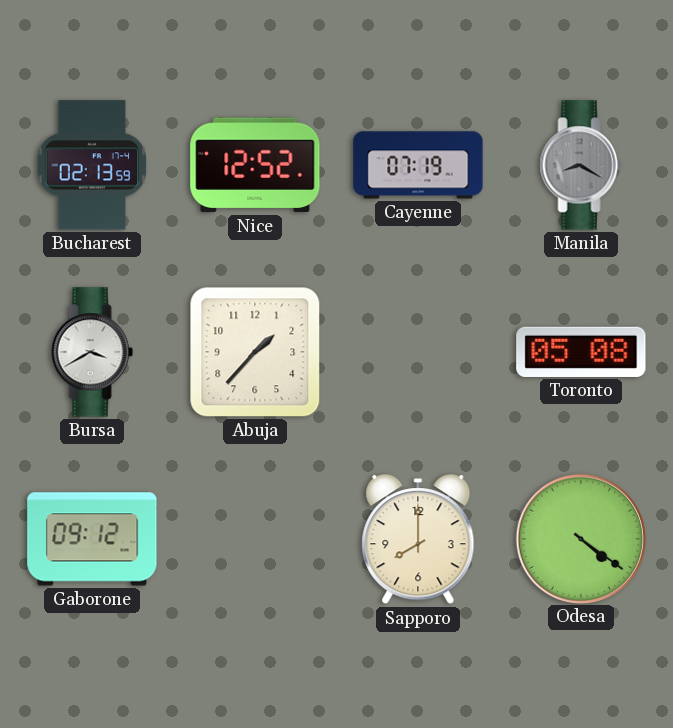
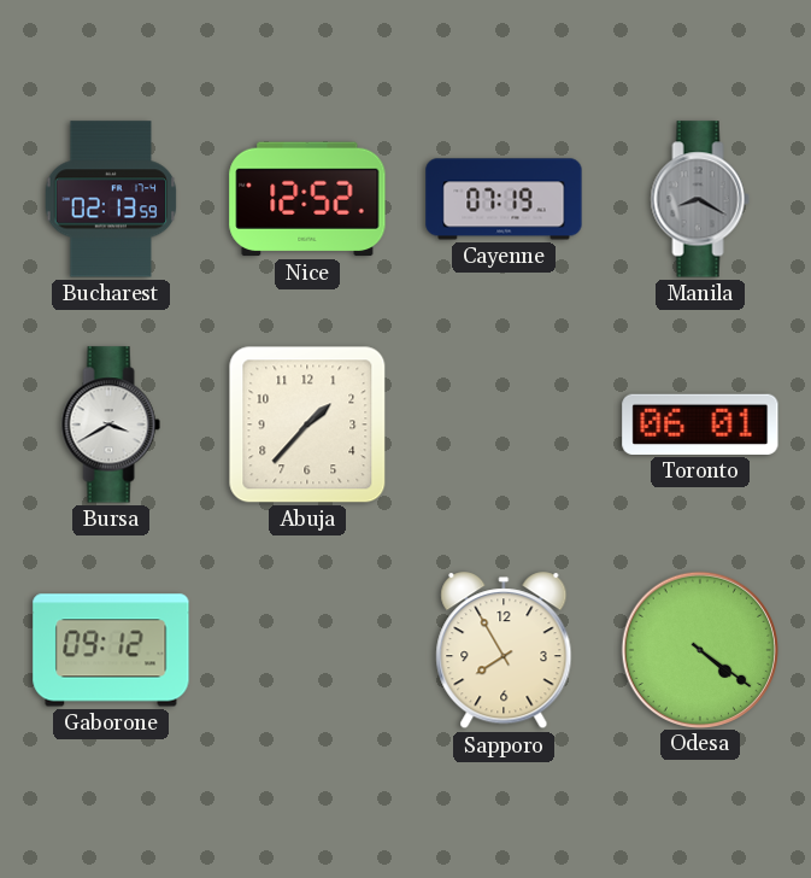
Toronto: 05:08 -> 06:01
Sapporo: 8:00 -> 7:55
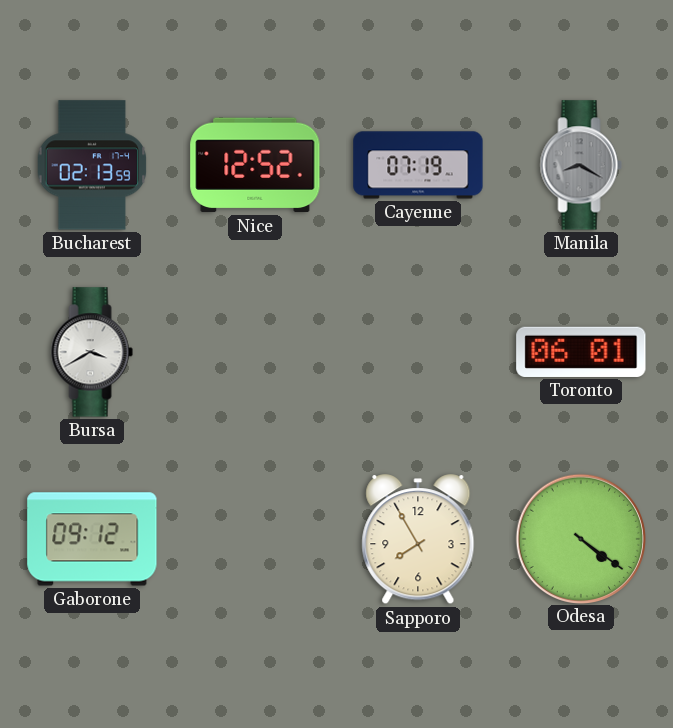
Abuja: 1:37 -> none
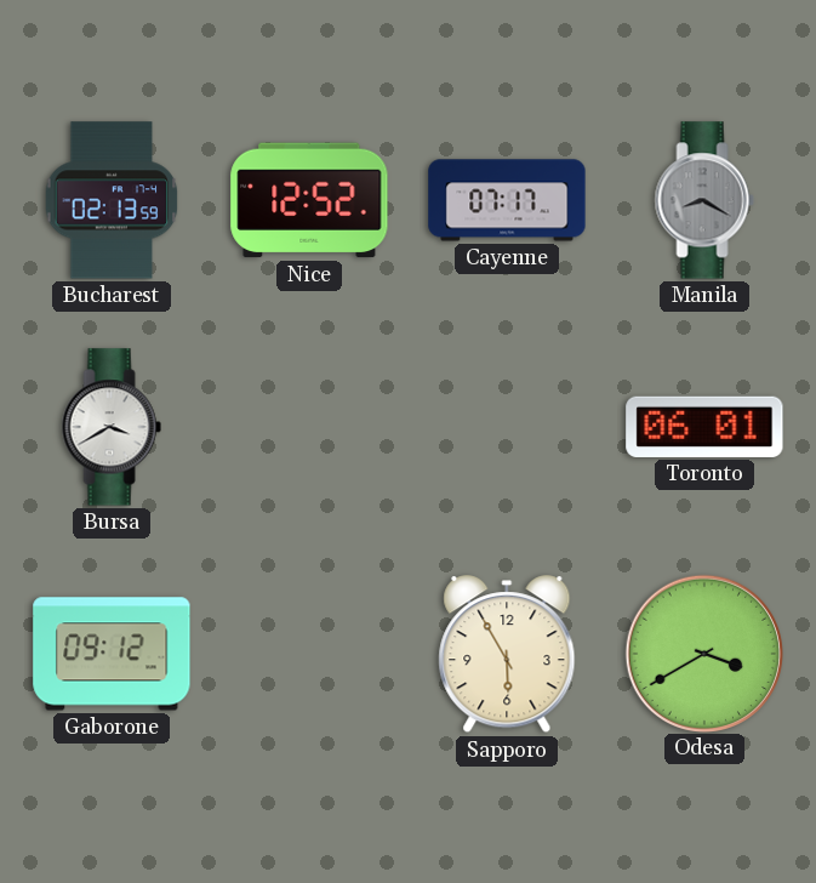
Cayenne: 07:19 -> 07:17
Sapporo: 7:55 -> 5:55
Odesa: 4:21 -> 3:40
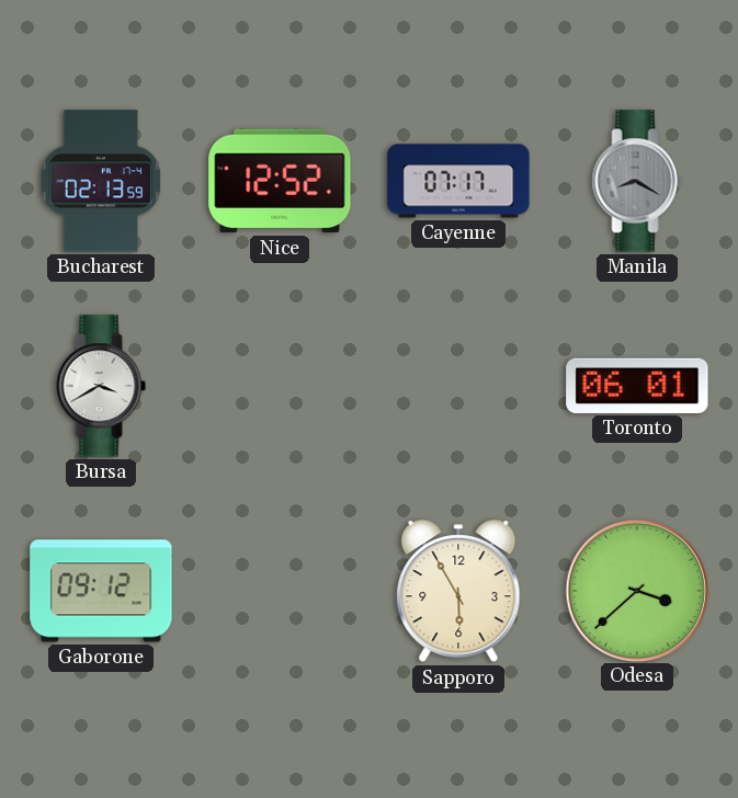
Odesa: 3:40 -> 3:38
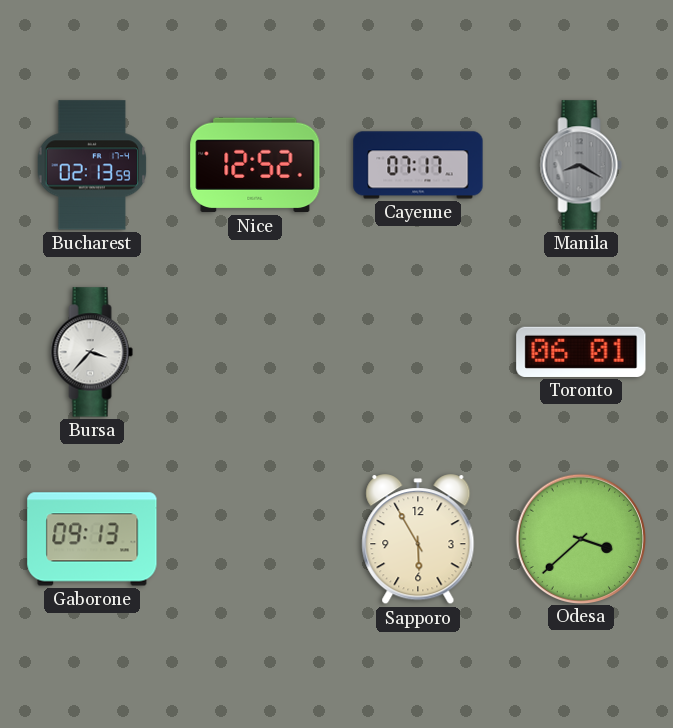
Bursa: 3:40 -> 3:37
Gaborone: 09:12 -> 09:13
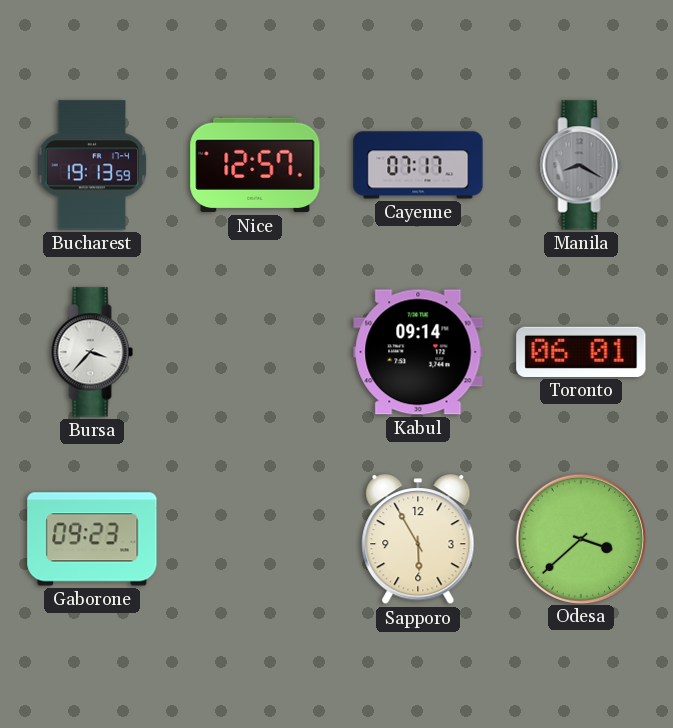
Bucharest: 02:13 -> 19:13
Nice: 12:52 -> 12:57
Kabul: none -> 09:14
Gaborone: 09:13 -> 09:23
